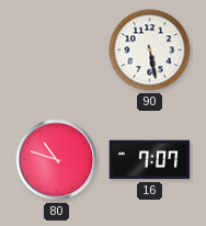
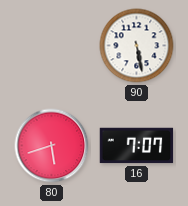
80: 10:48 -> 5:42
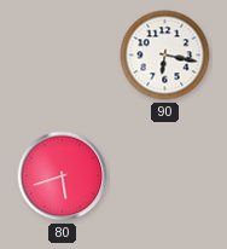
90: 5:28 -> 6:17
16: 7:07 -> none
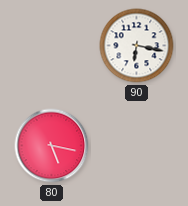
80: 5:42 -> 5:17
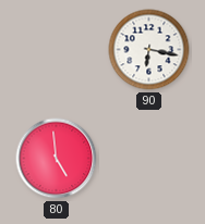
80: 5:17 -> 4:59
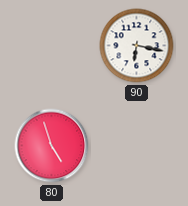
80: 4:59 -> 4:57
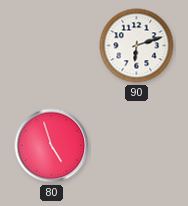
90: 6:17 -> 6:12
